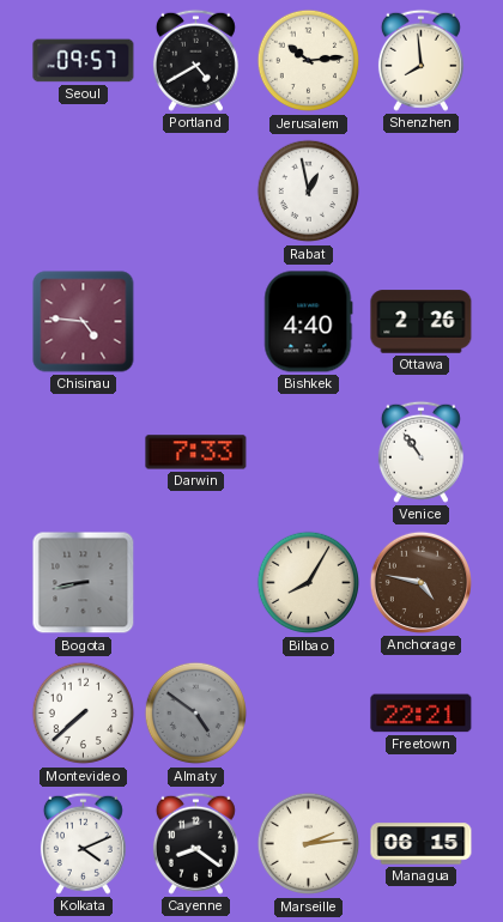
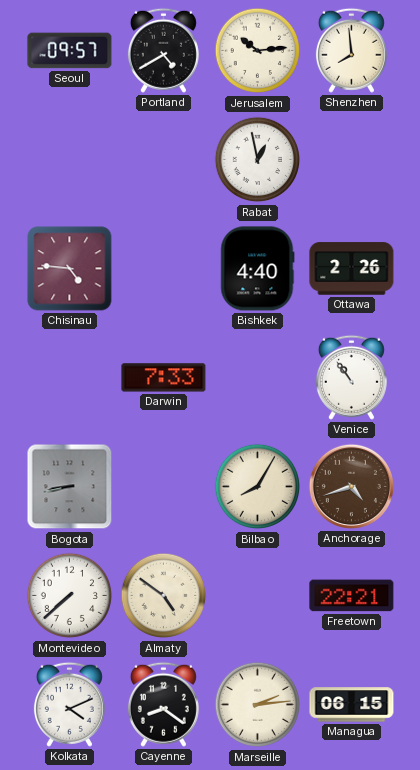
Anchorage: 4:47 -> 4:42
Almaty dial: grey -> cream
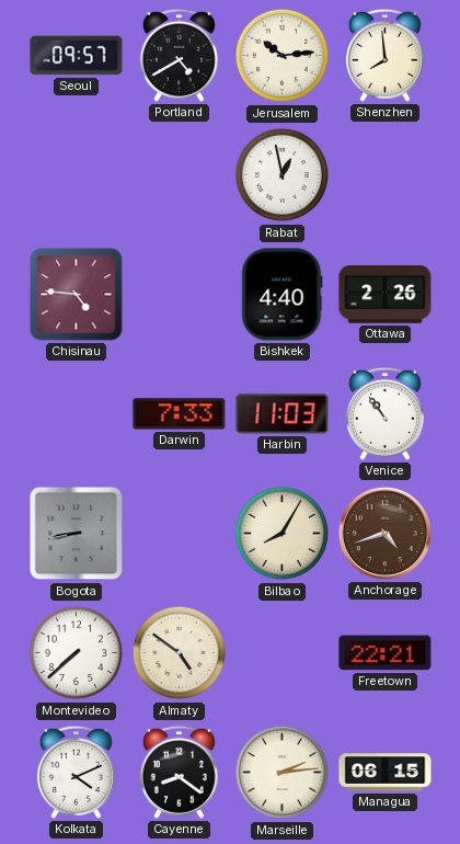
Harbin: none -> 11:03
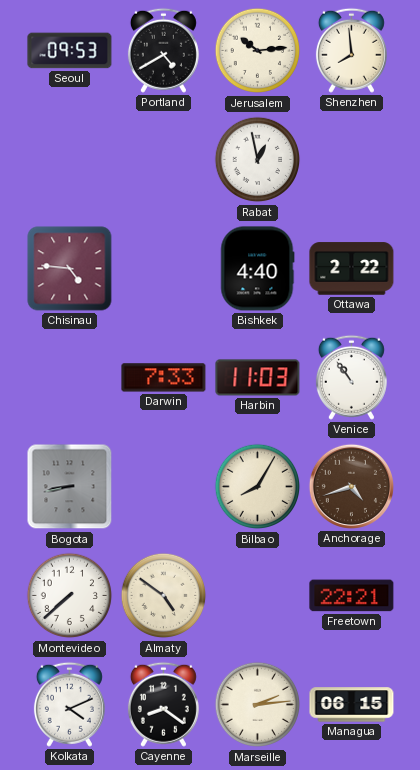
Seoul: 09:57 -> 09:53
Ottawa: 2:26 -> 2:22
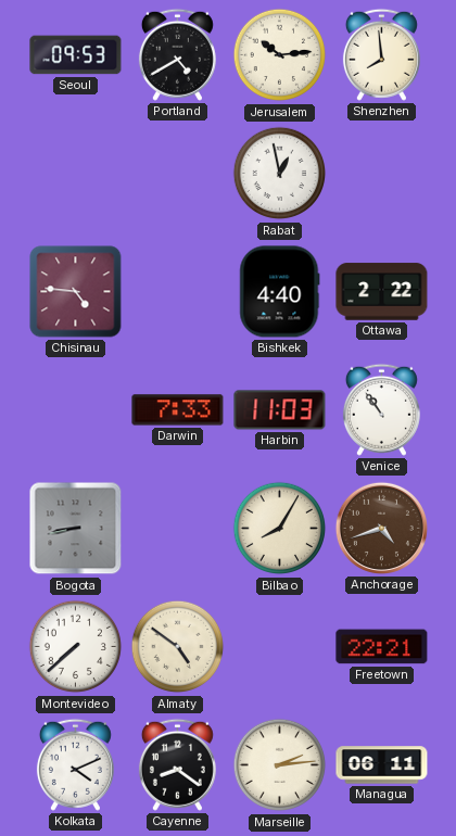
Managua: 06:15 -> 06:11
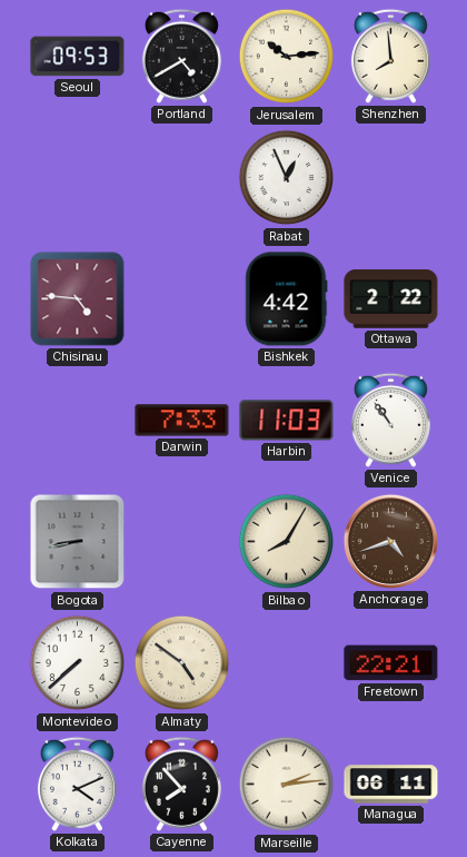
Rabat: 12:58 -> 12:56
Bishkek: 4:40 -> 4:42
Cayenne: 8:21 -> 7:53
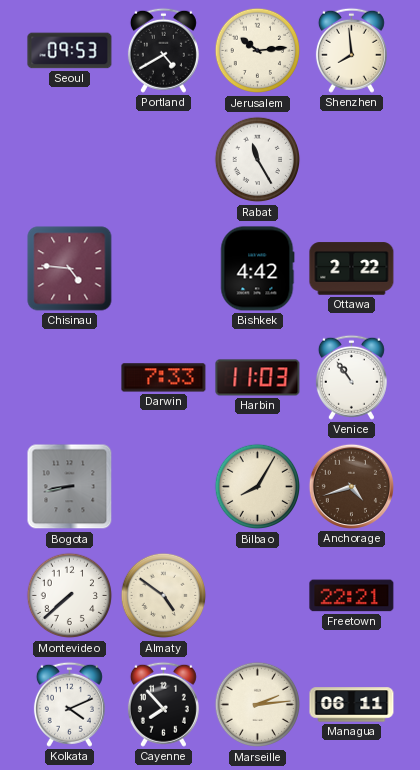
Rabat: 12:56 -> 11:25
